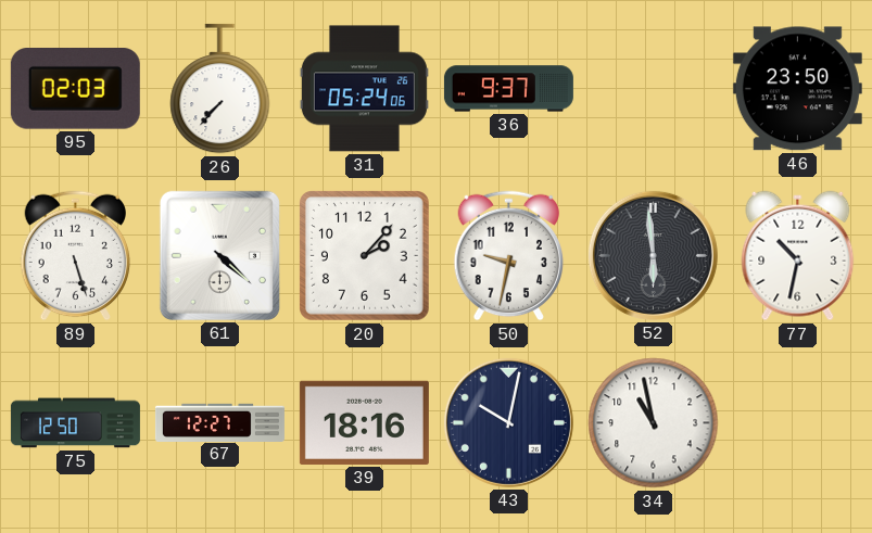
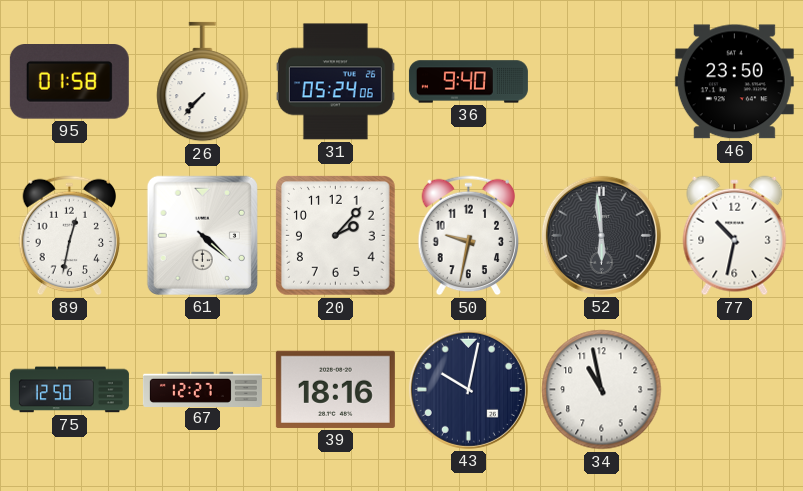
95: 02:03 -> 01:58
36: 9:37 -> 9:40
89: 5:27 -> 12:32
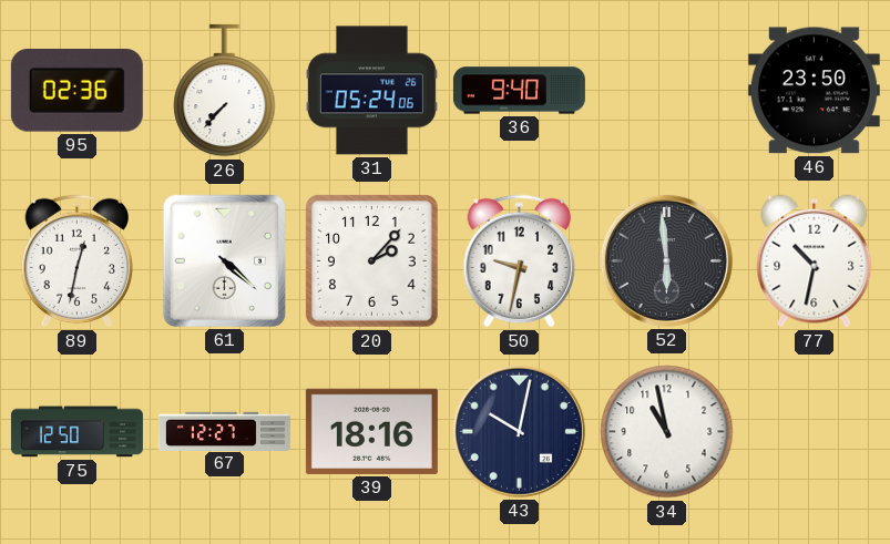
95: 01:58 -> 02:36
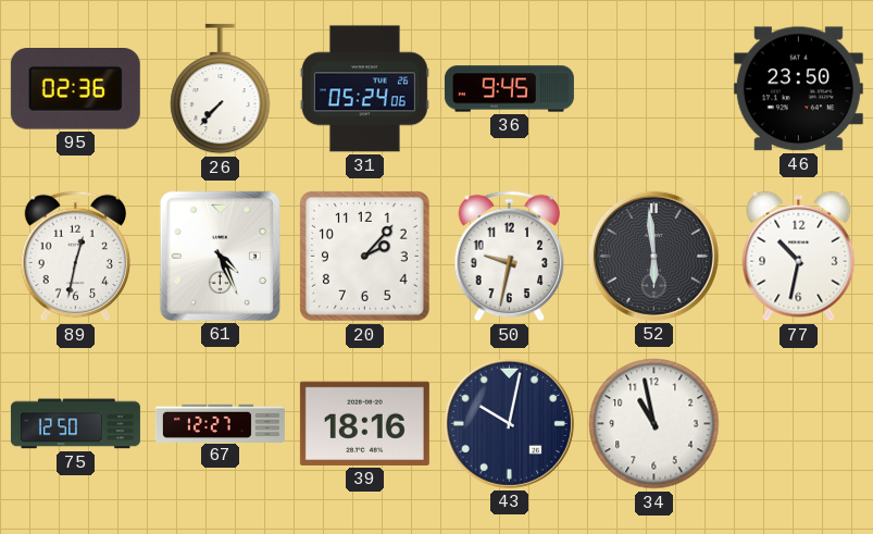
36: 9:40 -> 9:45
61: 4:22 -> 4:26
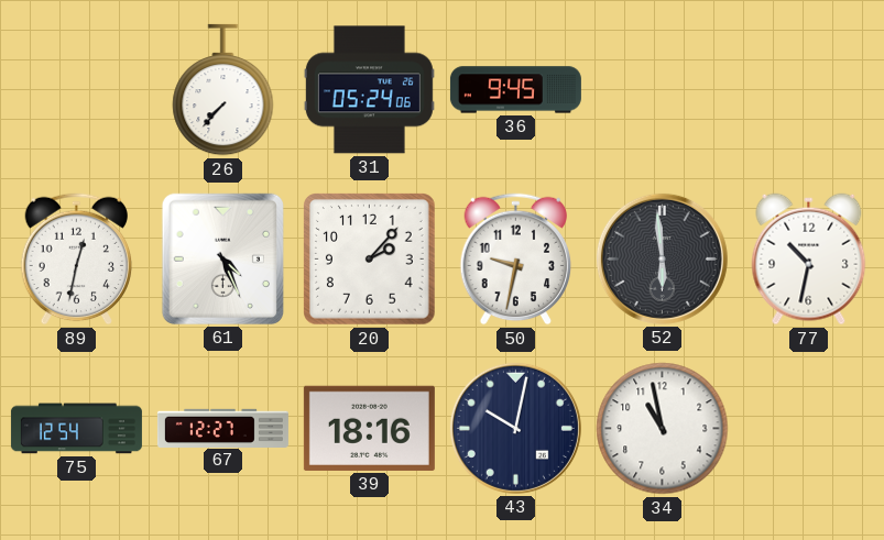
95: 02:36 -> none
46: 23:50 -> none
75: 12:50 -> 12:54
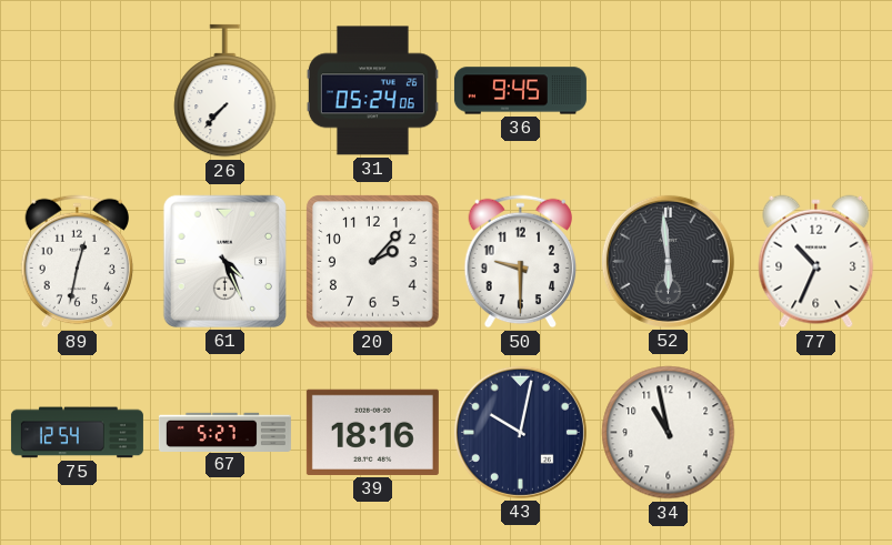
50: 9:32 -> 9:30
77: 10:32 -> 10:34
67: 12:27 -> 5:27
